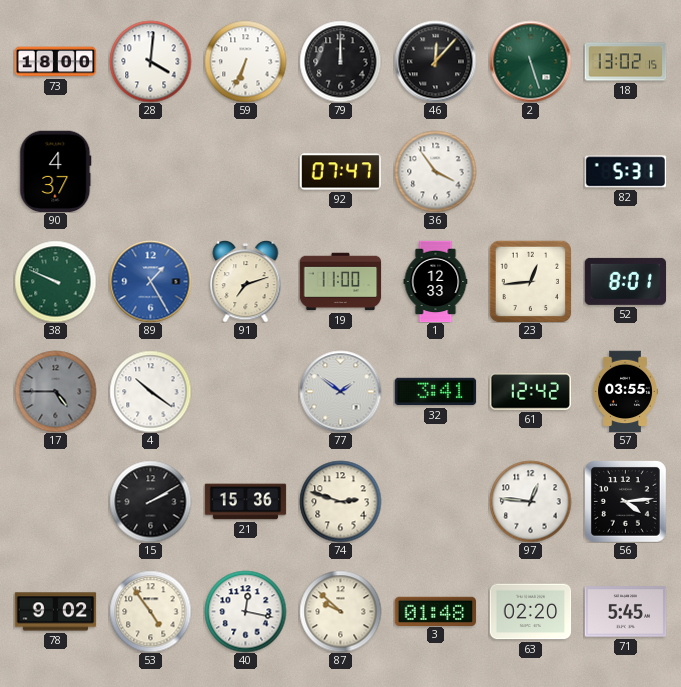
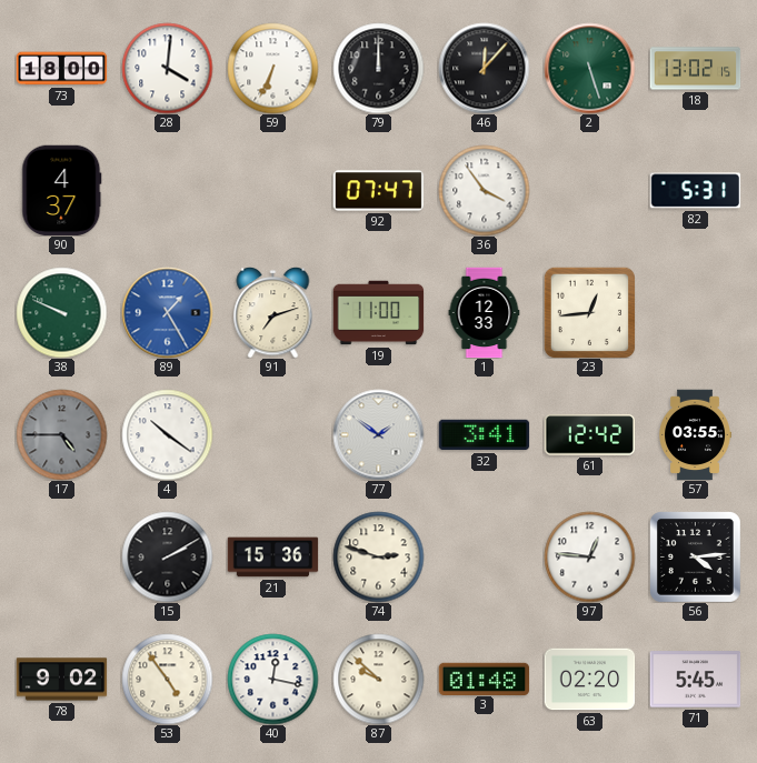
52: 8:01 -> none
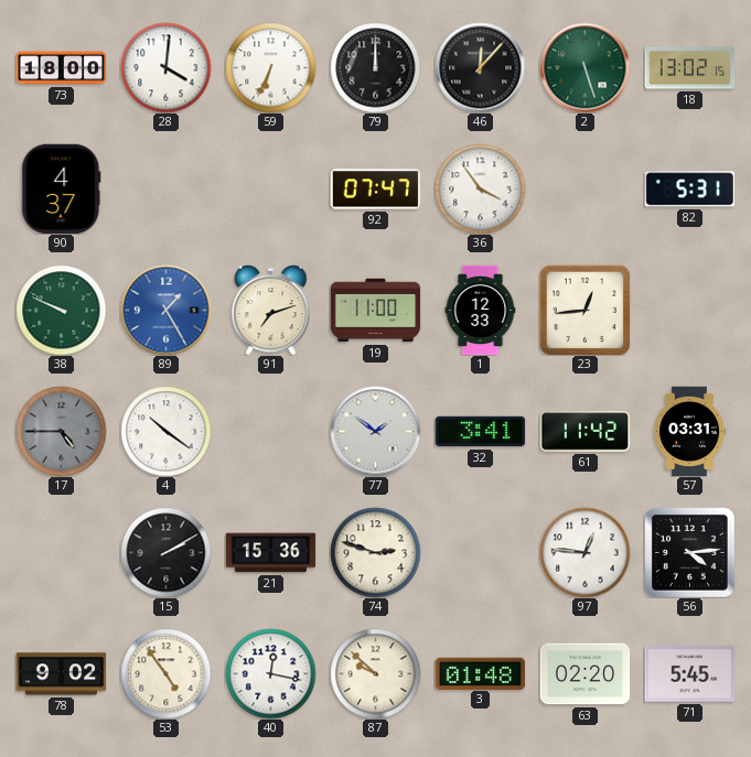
61: 12:42 -> 11:42
57: 03:55 -> 03:31
